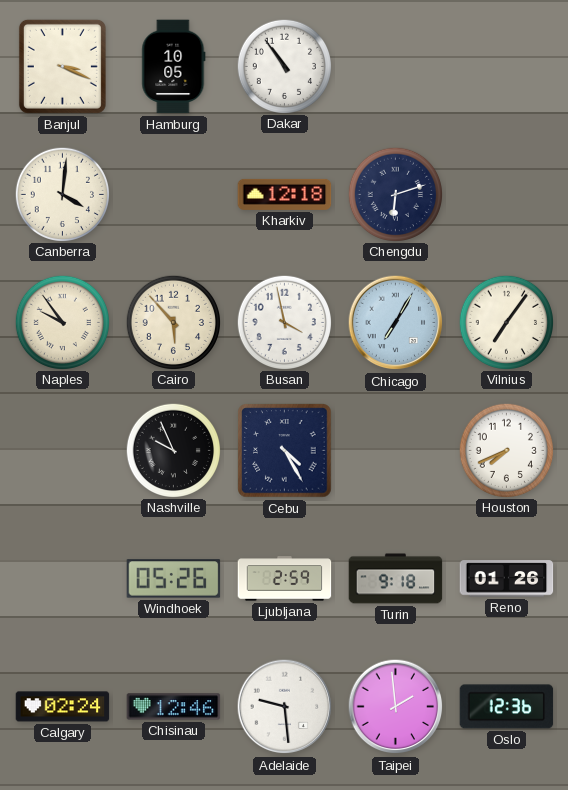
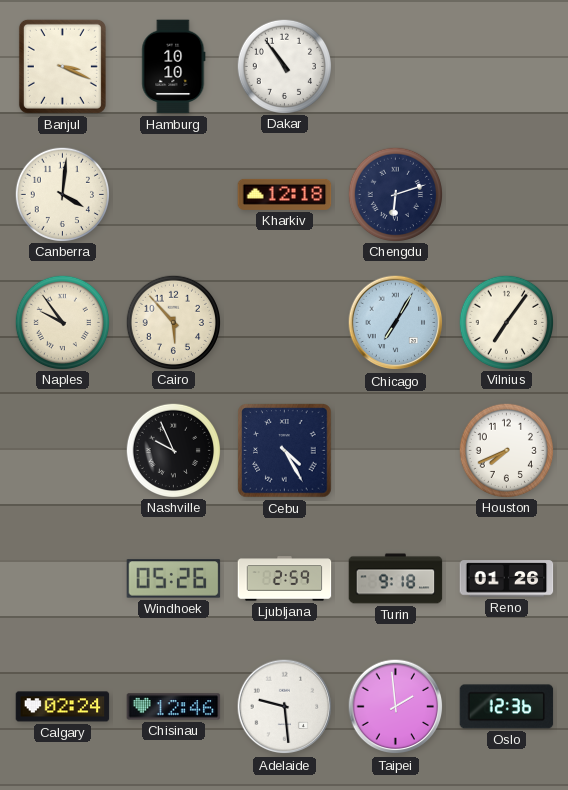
Hamburg: 10:05 -> 10:10
Busan: 3:58 -> none
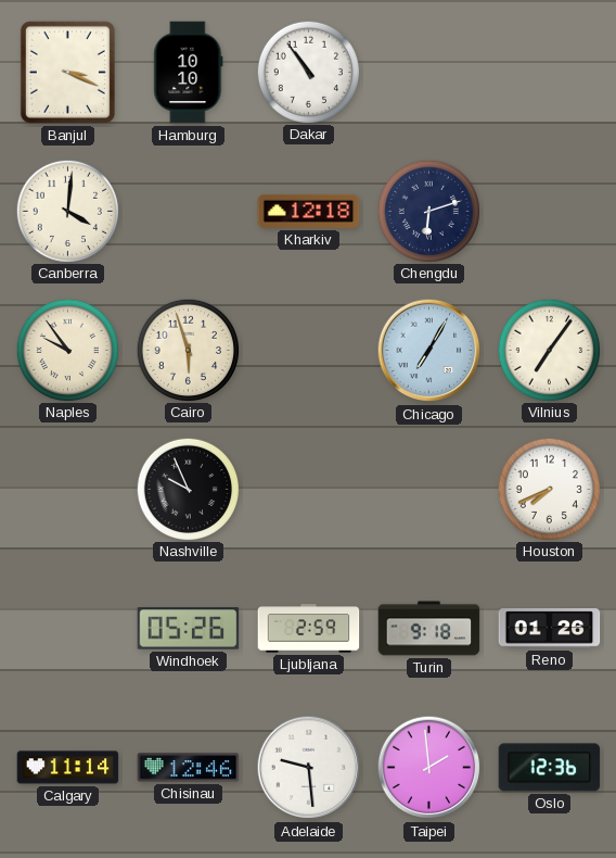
Cairo: 5:53 -> 5:57
Cebu: 4:25 -> none
Calgary: 02:24 -> 11:14
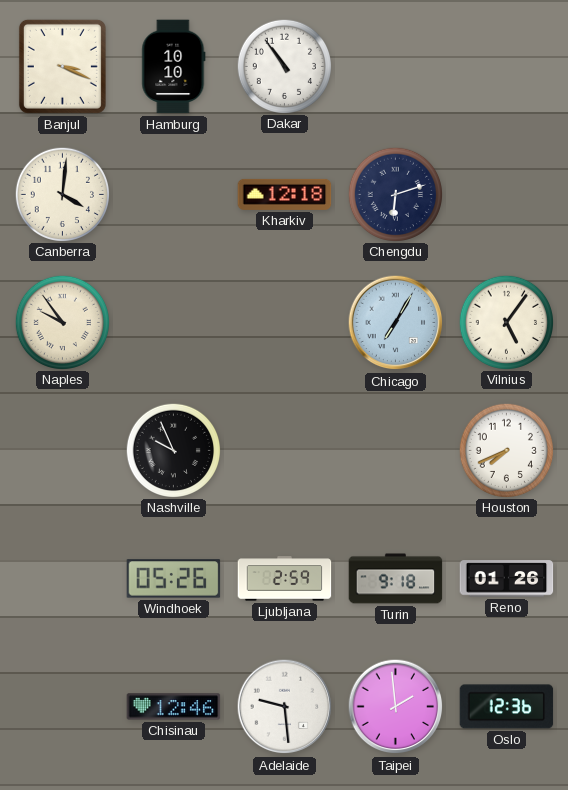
Cairo: 5:57 -> none
Vilnius: 7:06 -> 5:06
Calgary: 11:14 -> none
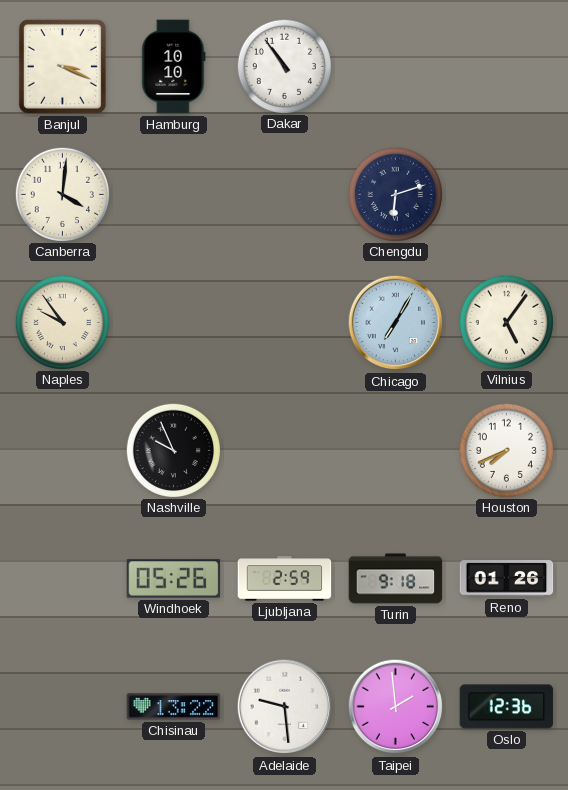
Kharkiv: 12:18 -> none
Chisinau: 12:46 -> 13:22
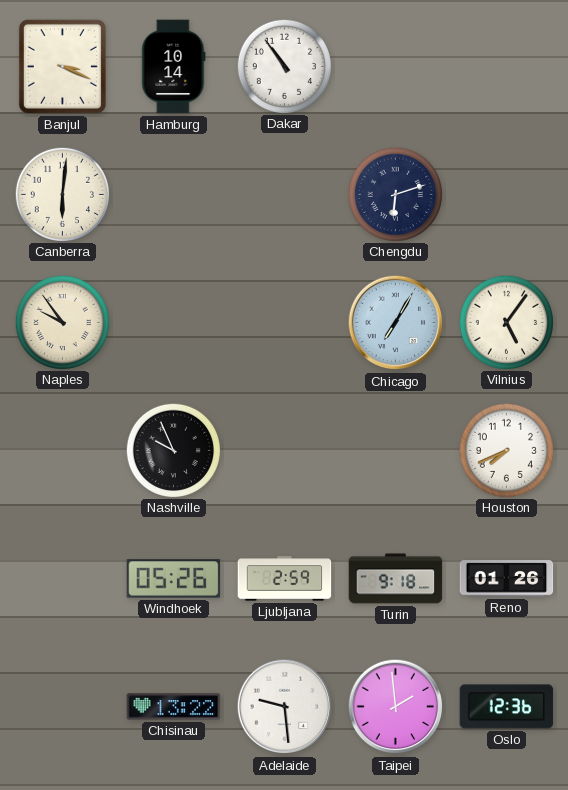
Hamburg: 10:10 -> 10:14
Canberra: 4:01 -> 6:01
